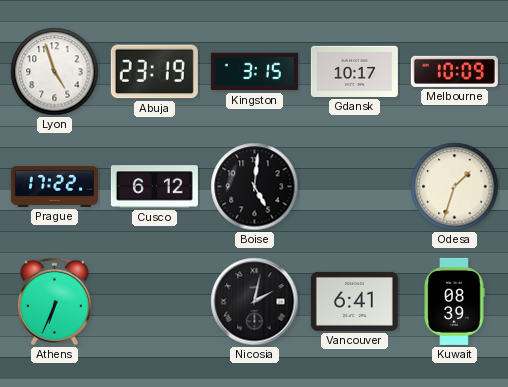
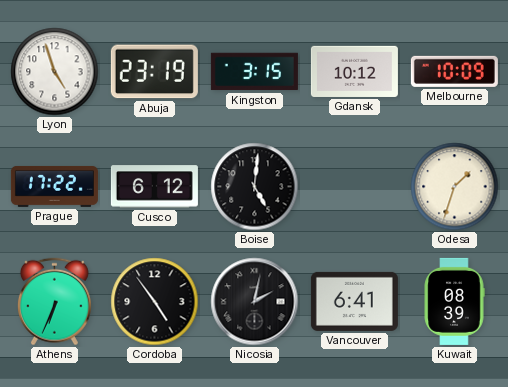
Gdansk: 10:17 -> 10:12
Cordoba: none -> 4:54
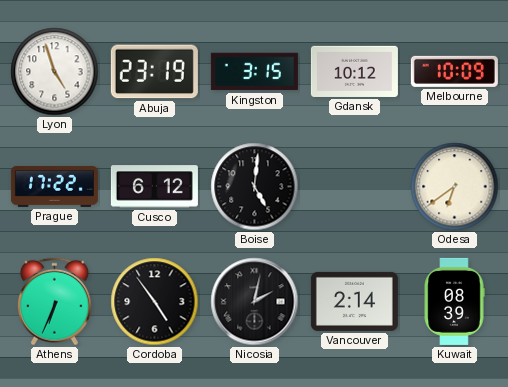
Odesa: 1:33 -> 6:39
Vancouver: 6:41 -> 2:14
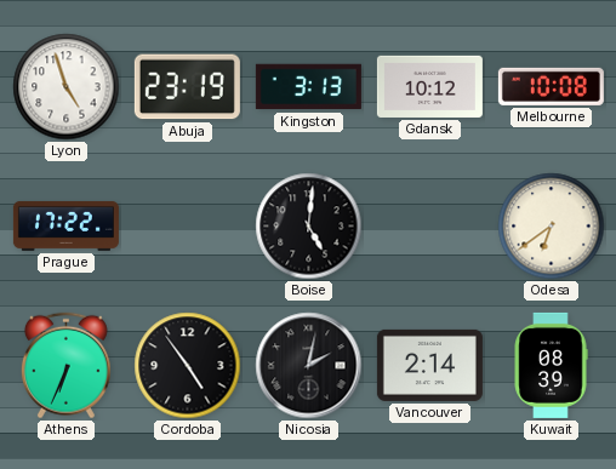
Kingston: 3:15 -> 3:13
Melbourne: 10:09 -> 10:08
Cusco: 6:12 -> none
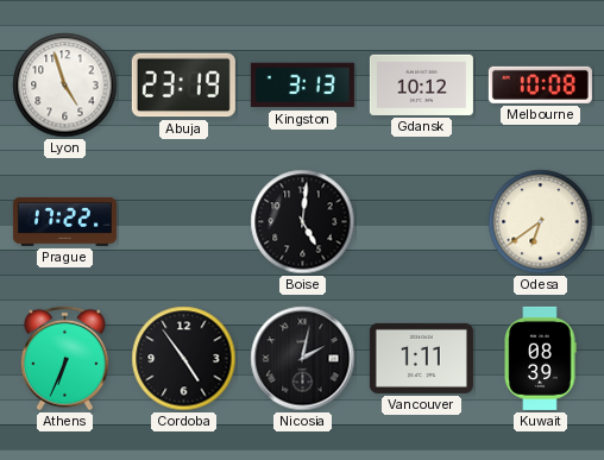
Vancouver: 2:14 -> 1:11
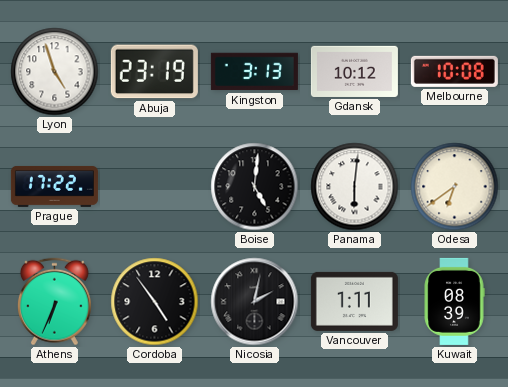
Panama: none -> 6:01
